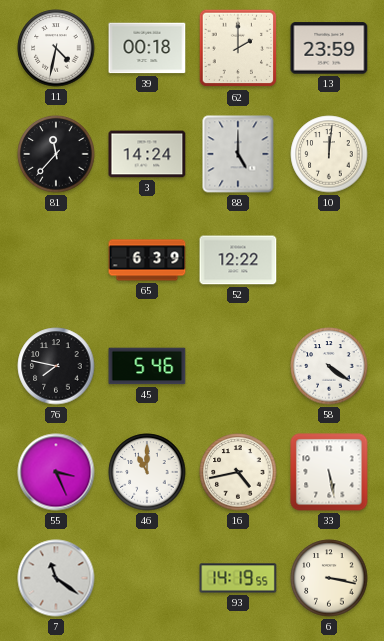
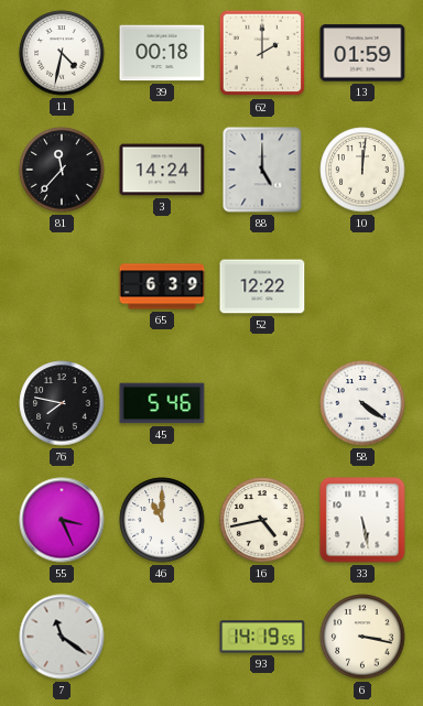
13: 23:59 -> 01:59
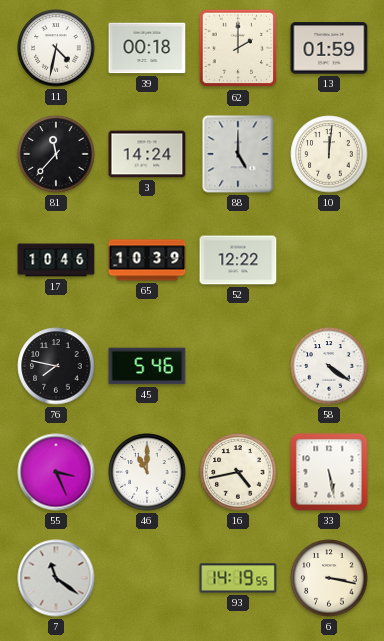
17: none -> 10:46
65: 6:39 -> 10:39
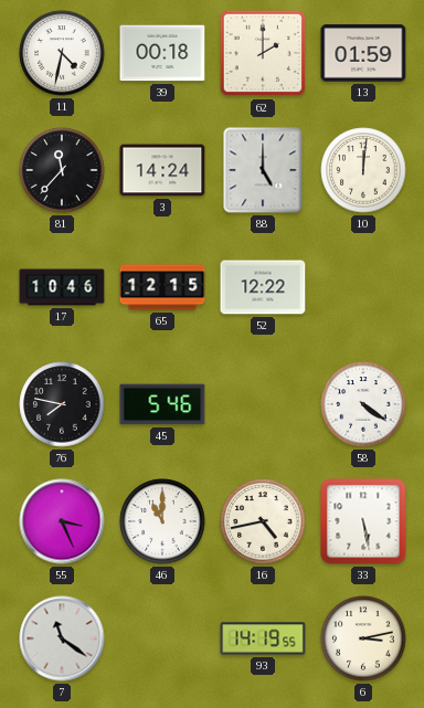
65: 10:39 -> 12:15
6: 3:17 -> 3:13
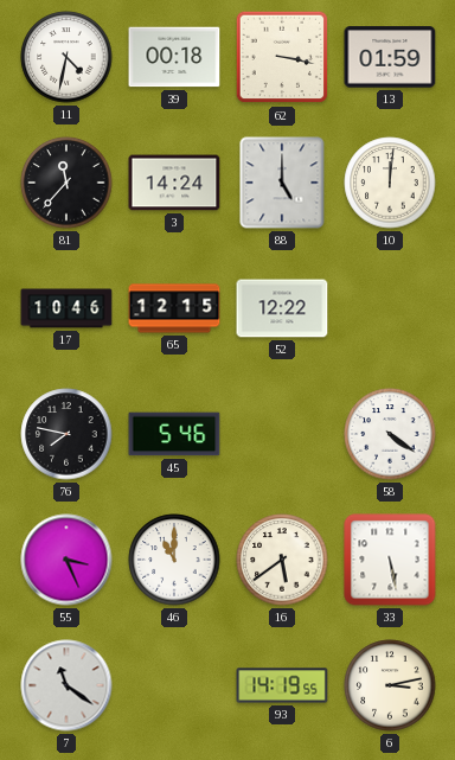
62: 2:00 -> 3:17
16: 4:43 -> 5:39
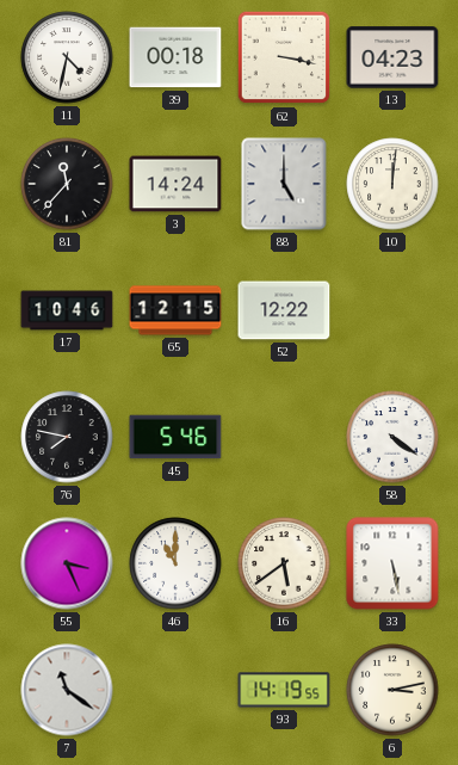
13: 01:59 -> 04:23
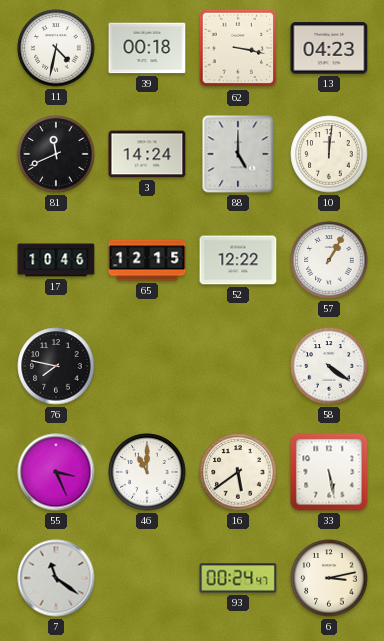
81: 11:37 -> 11:41
57: none -> 1:05
45: 5:46 -> none
93: 14:19 -> 00:24
